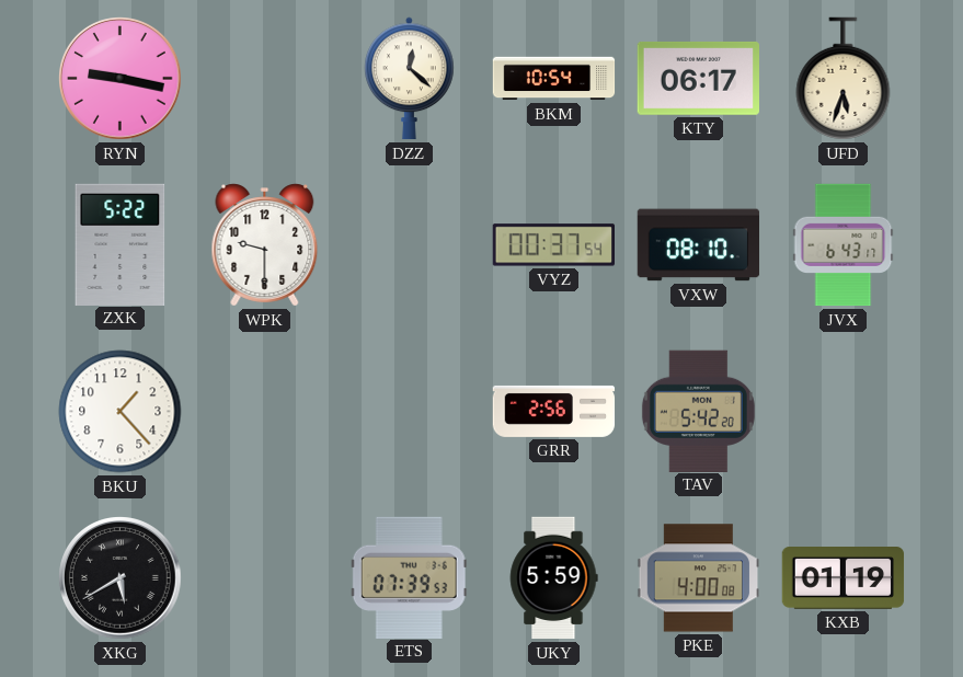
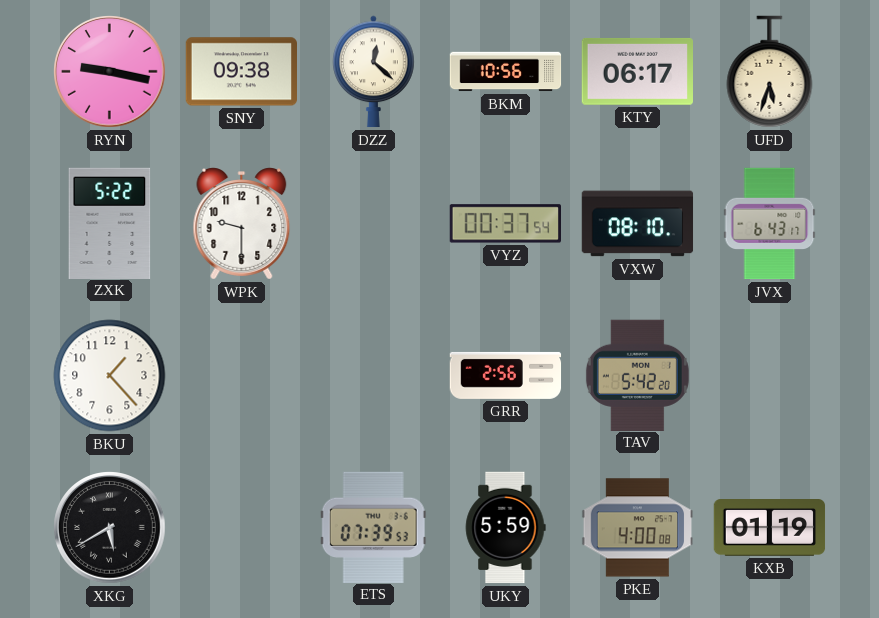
SNY: none -> 09:38
BKM: 10:54 -> 10:56
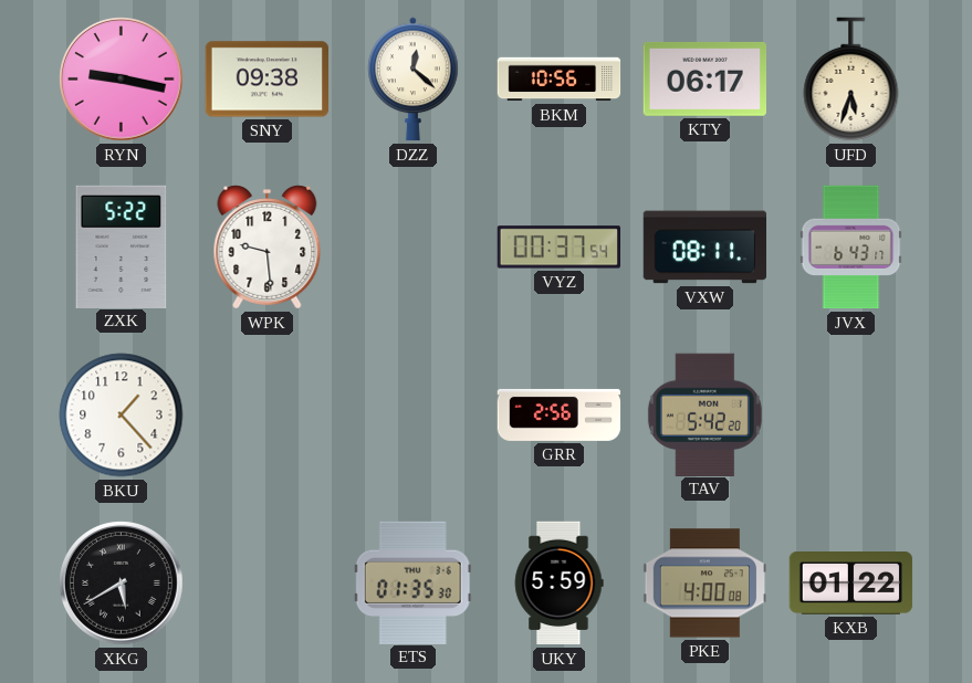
WPK: 9:30 -> 9:29
VXW: 08:10 -> 08:11
ETS: 07:39 -> 01:35
KXB: 01:19 -> 01:22
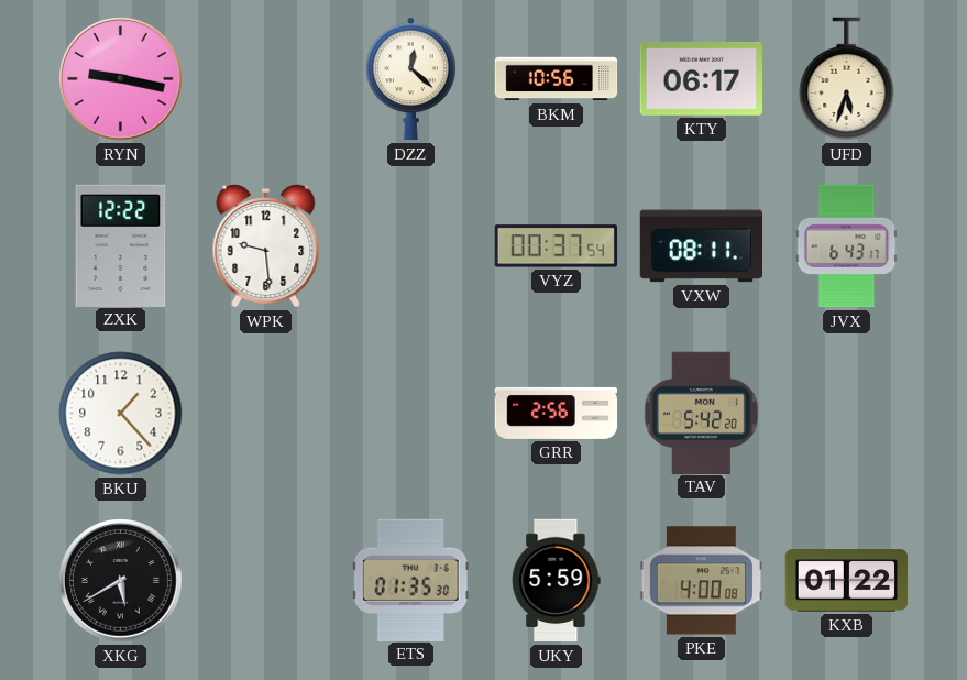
SNY: 09:38 -> none
ZXK: 5:22 -> 12:22
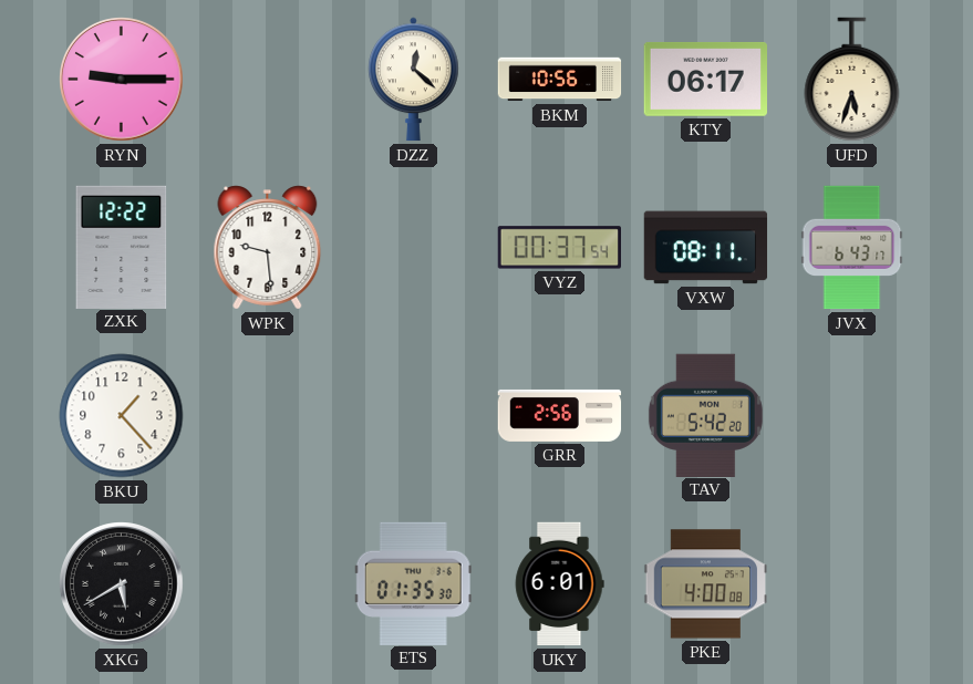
RYN: 9:17 -> 9:15
UKY: 5:59 -> 6:01
KXB: 01:22 -> none
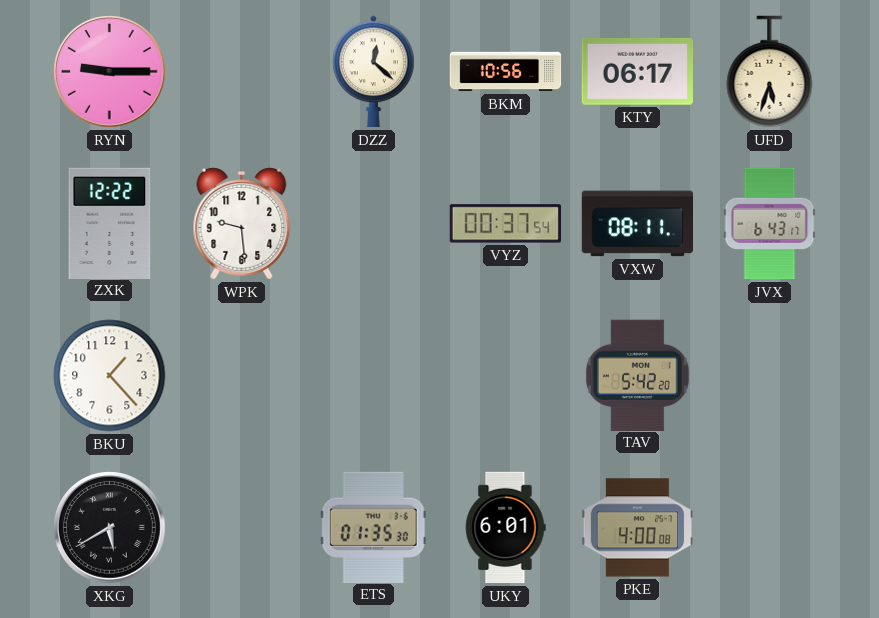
GRR: 2:56 -> none
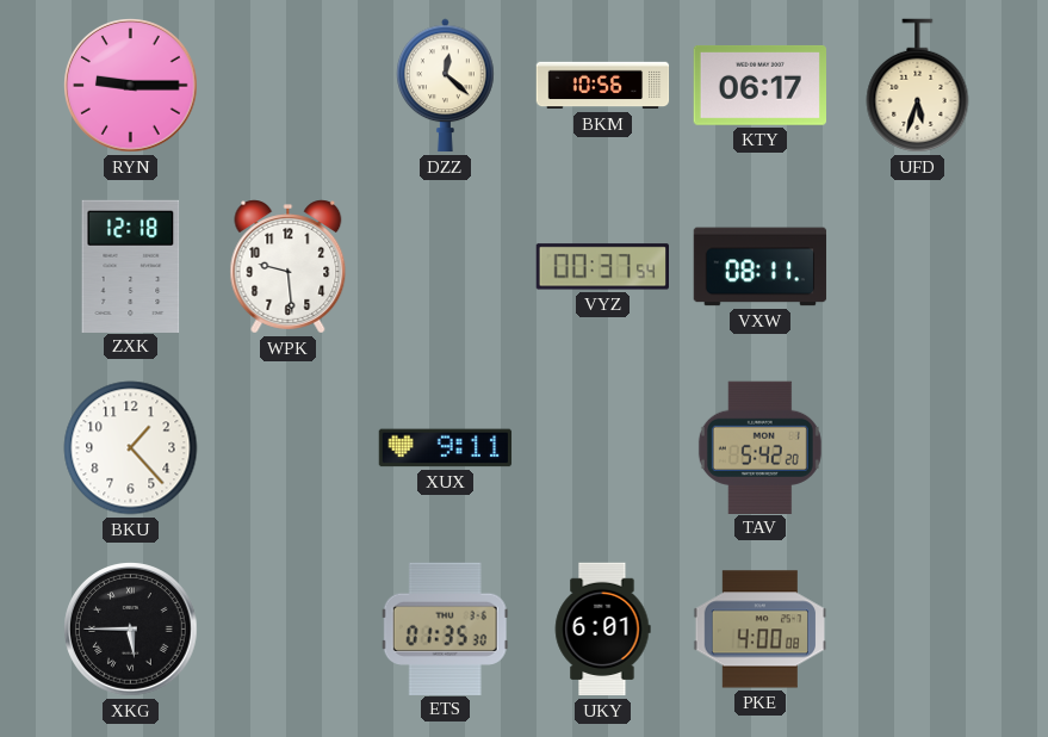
ZXK: 12:22 -> 12:18
JVX: 6:43 -> none
XUX: none -> 9:11
XKG: 5:40 -> 5:45
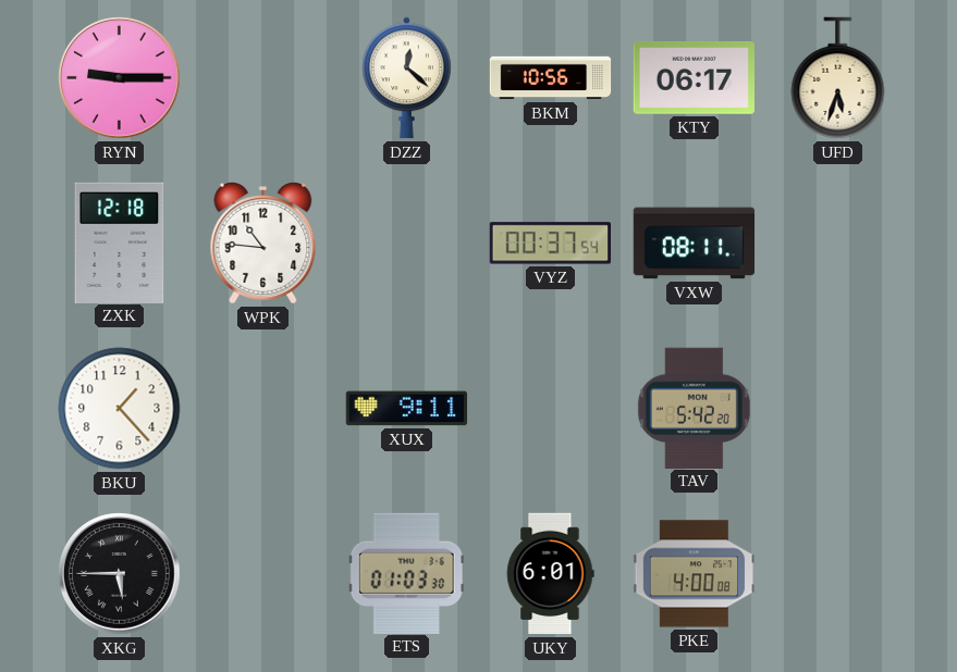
WPK: 9:29 -> 10:46
ETS: 01:35 -> 01:03
